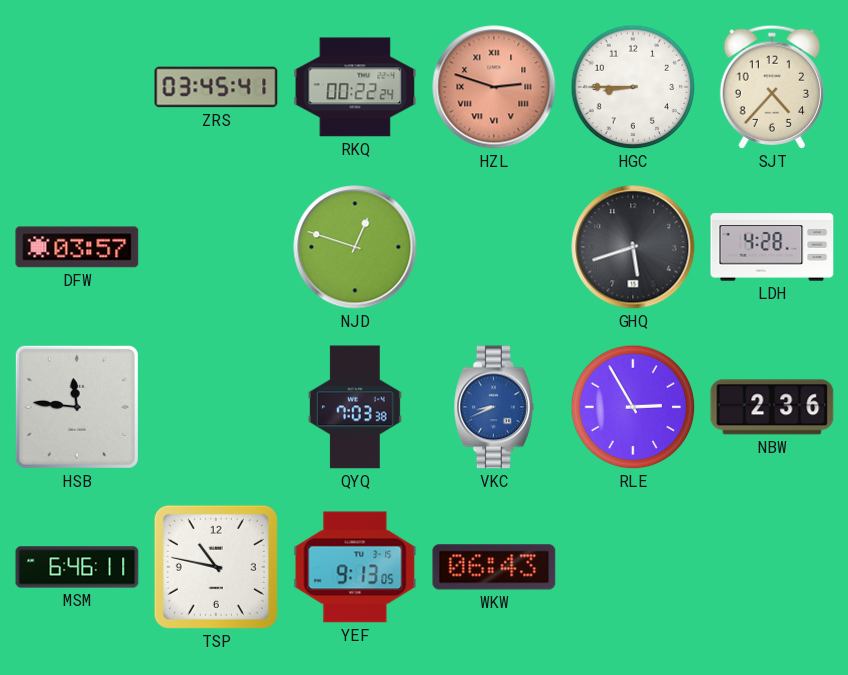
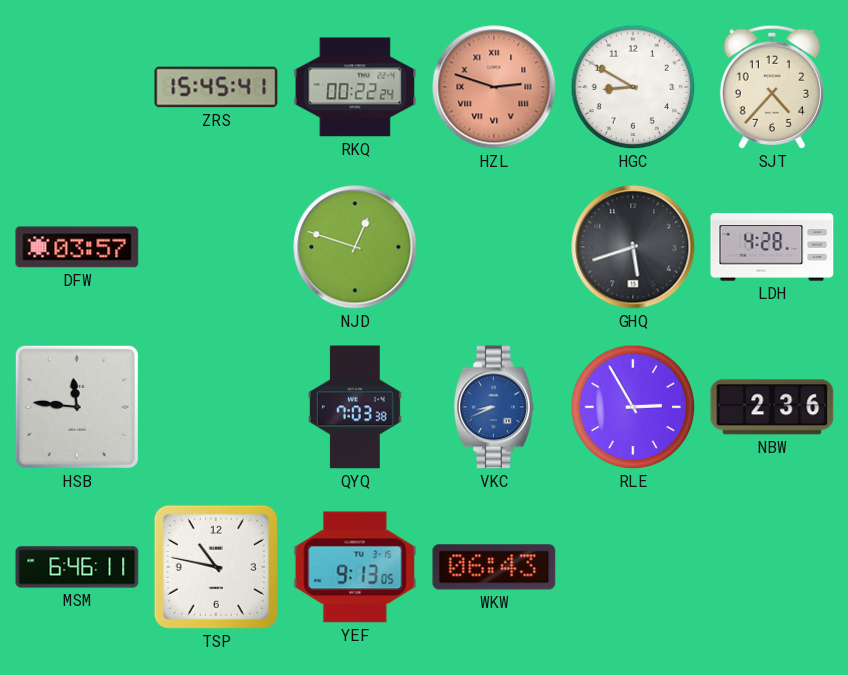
ZRS: 03:45 -> 15:45
HGC: 8:45 -> 8:50
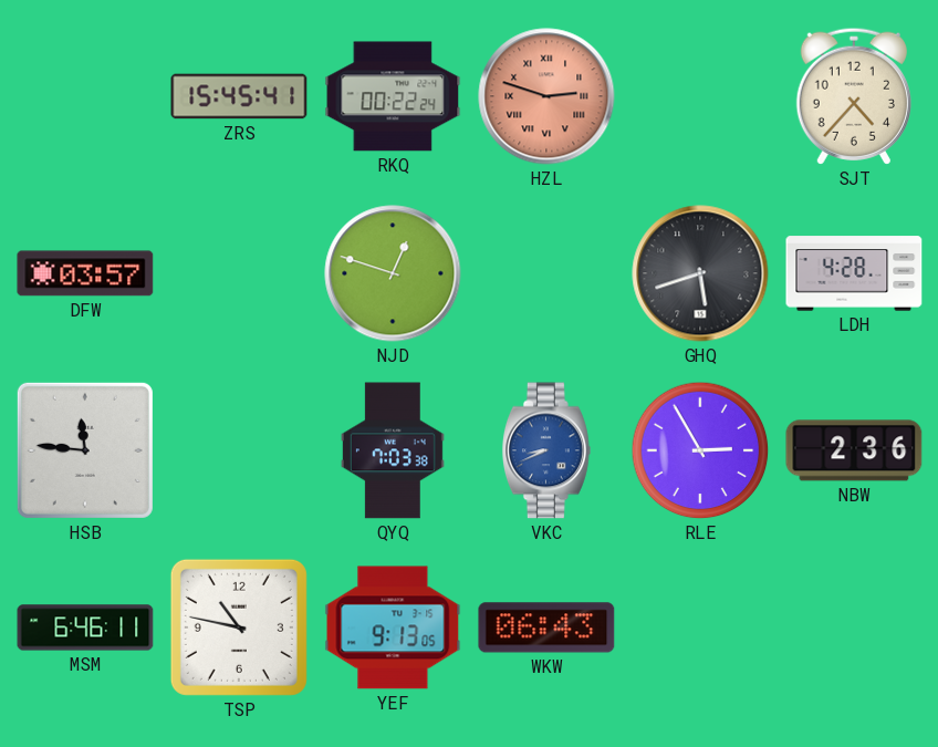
HGC: 8:50 -> none
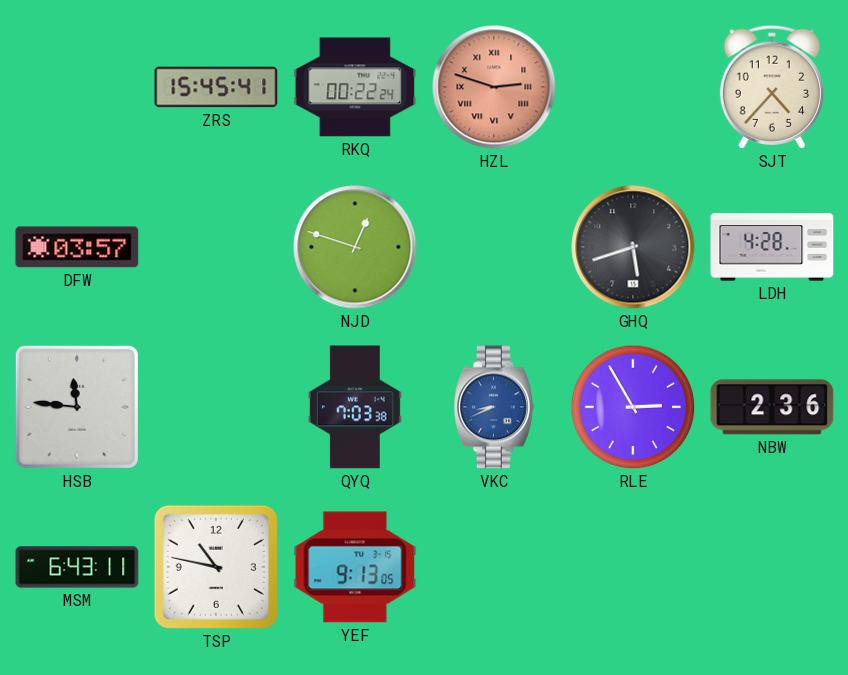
MSM: 6:46 -> 6:43
WKW: 06:43 -> none
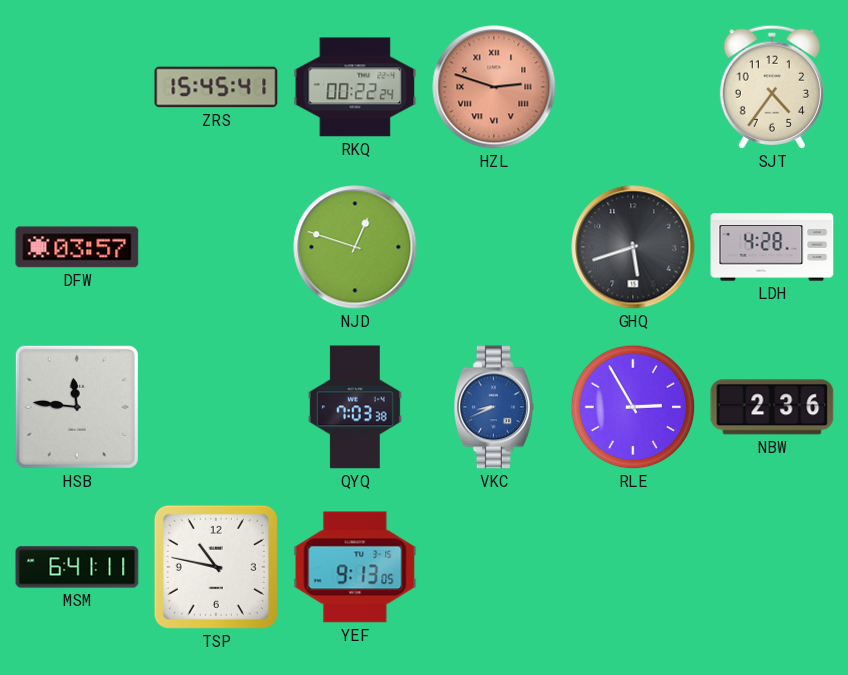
SJT: 4:37 -> 4:36
MSM: 6:43 -> 6:41
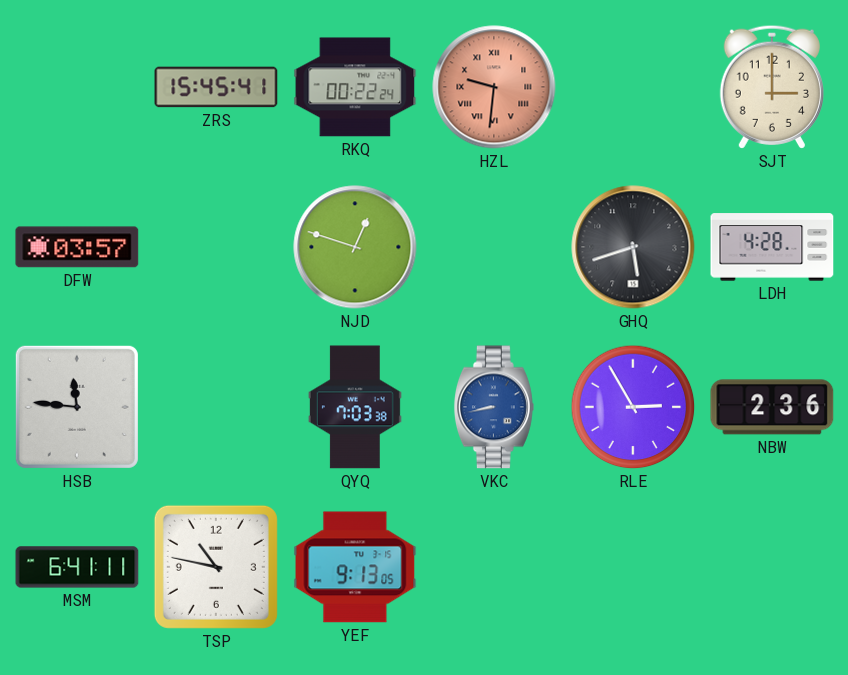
HZL: 2:48 -> 9:31
SJT: 4:36 -> 3:00
VKC: 8:41 -> 8:43
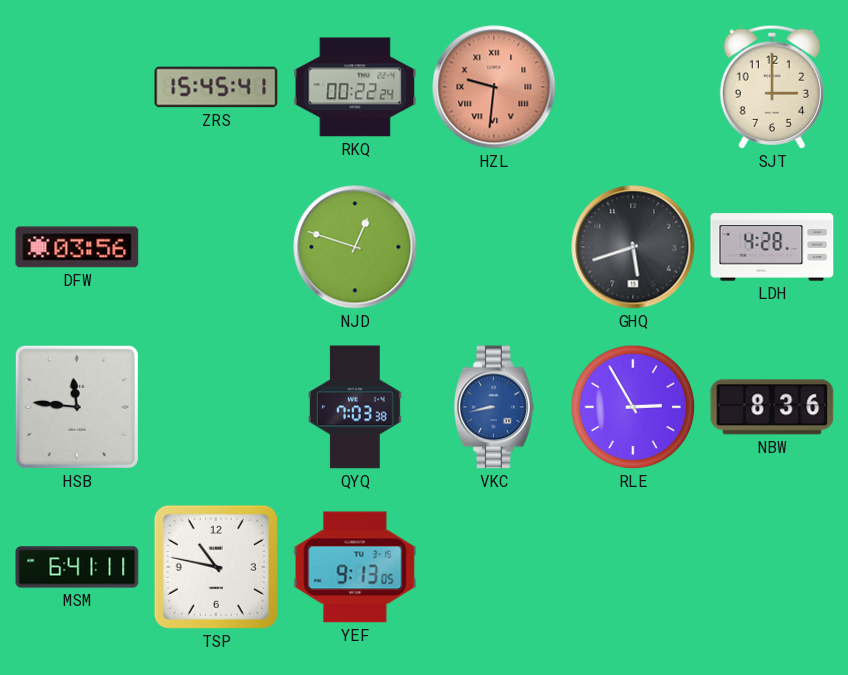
DFW: 03:57 -> 03:56
NBW: 2:36 -> 8:36
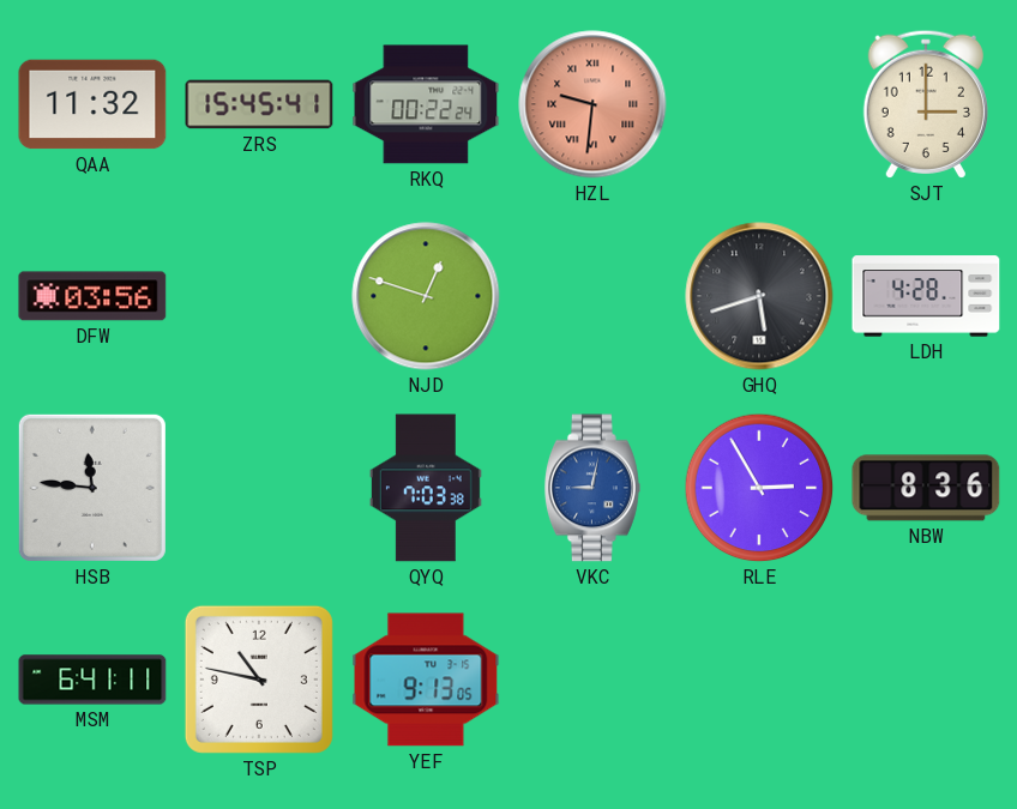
QAA: none -> 11:32
VKC: 8:43 -> 9:02
